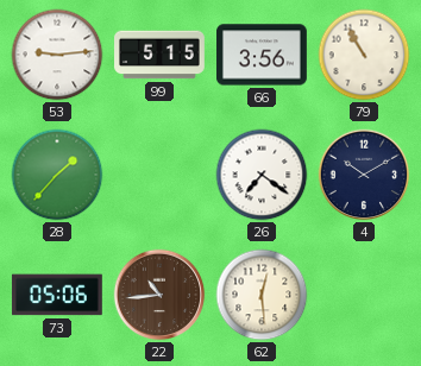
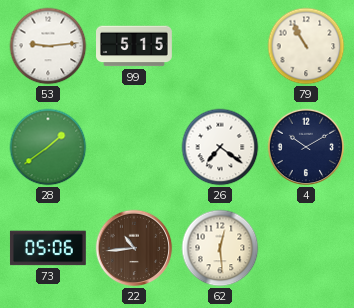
66: 3:56 -> none
28: 1:37 -> 1:39
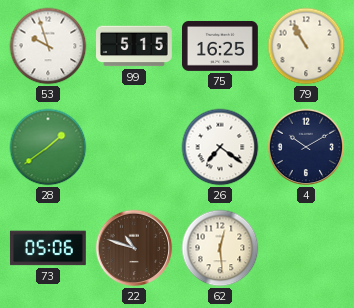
53: 9:14 -> 9:57
75: none -> 16:25
22: 10:44 -> 10:48
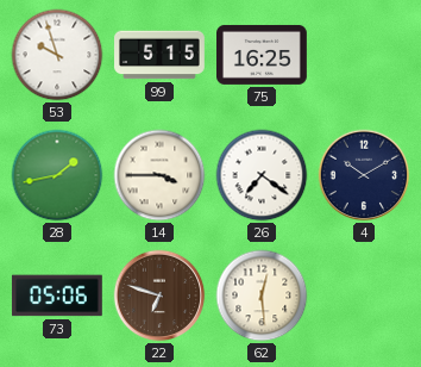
79: 10:55 -> none
28: 1:39 -> 1:43
14: none -> 3:45
22: 10:48 -> 6:48
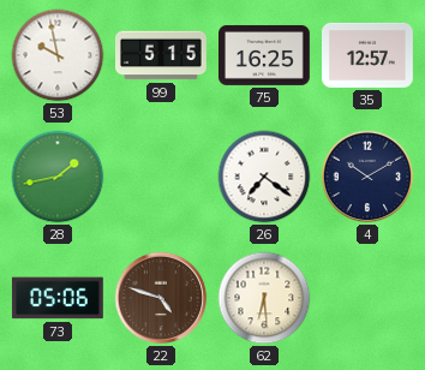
53: 9:57 -> 9:58
35: none -> 12:57
14: 3:45 -> none
22: 6:48 -> 4:48
62: 12:29 -> 6:29
